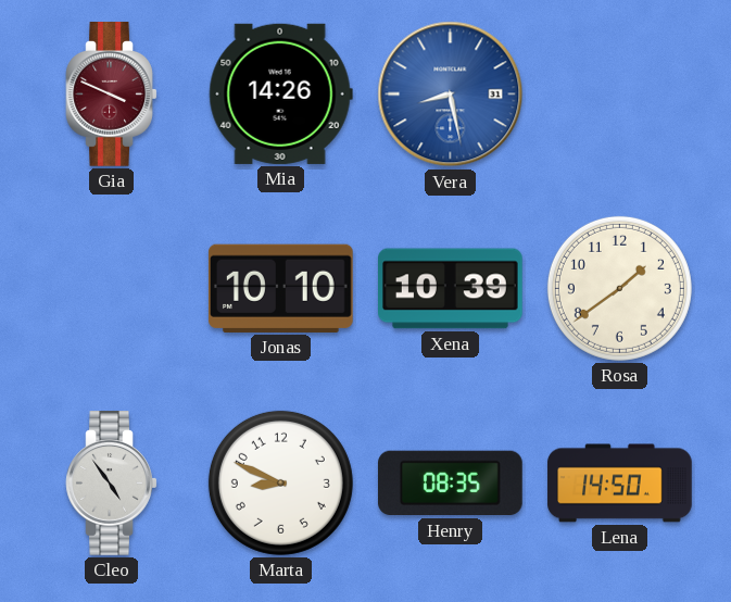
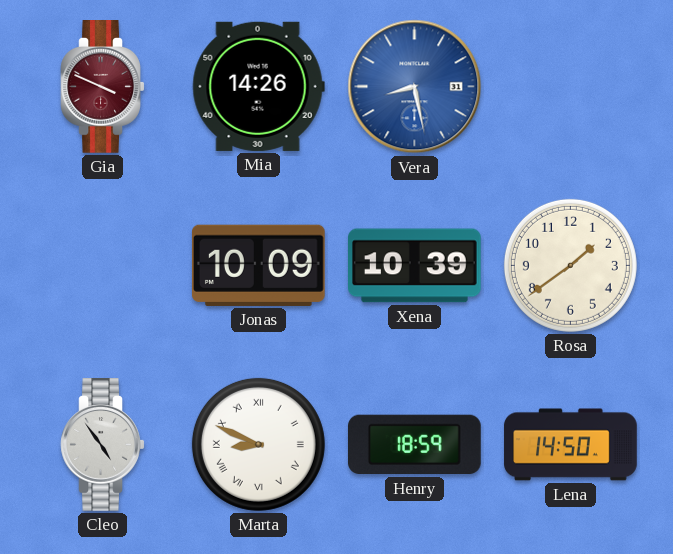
Jonas: 10:10 -> 10:09
Marta numerals: Arabic -> Roman
Henry: 08:35 -> 18:59
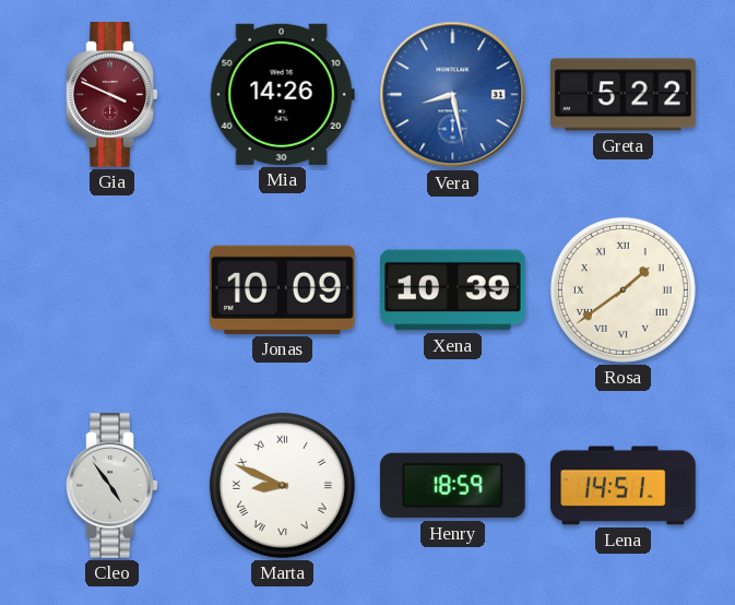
Greta: none -> 5:22
Rosa numerals: Arabic -> Roman
Lena: 14:50 -> 14:51
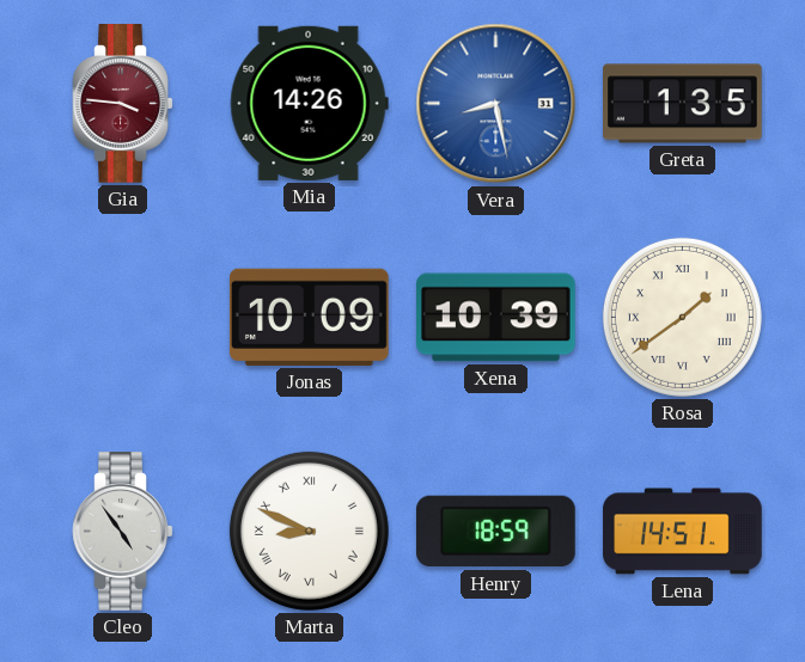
Gia: 3:49 -> 3:46
Greta: 5:22 -> 1:35
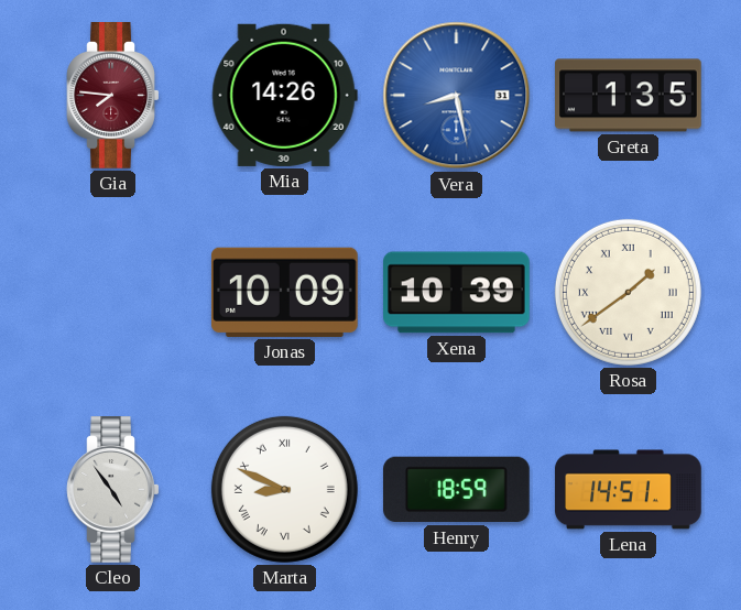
Gia: 3:46 -> 7:46
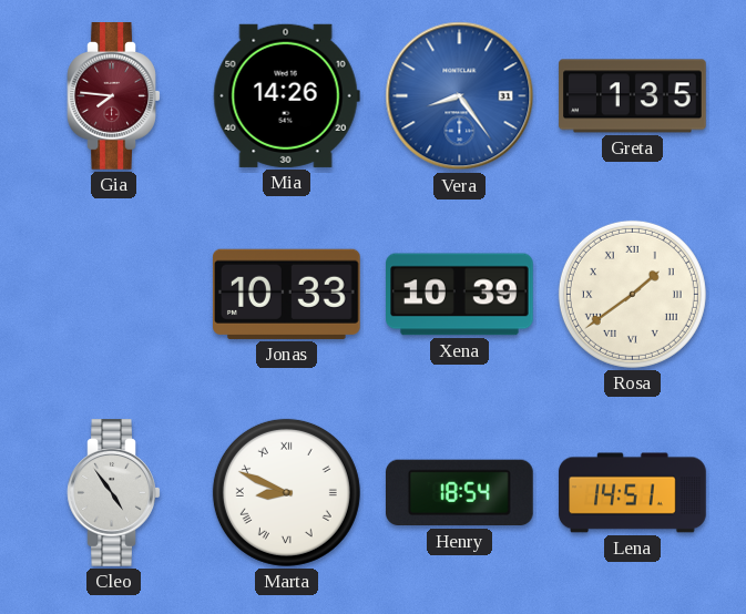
Vera: 8:28 -> 8:24
Jonas: 10:09 -> 10:33
Henry: 18:59 -> 18:54
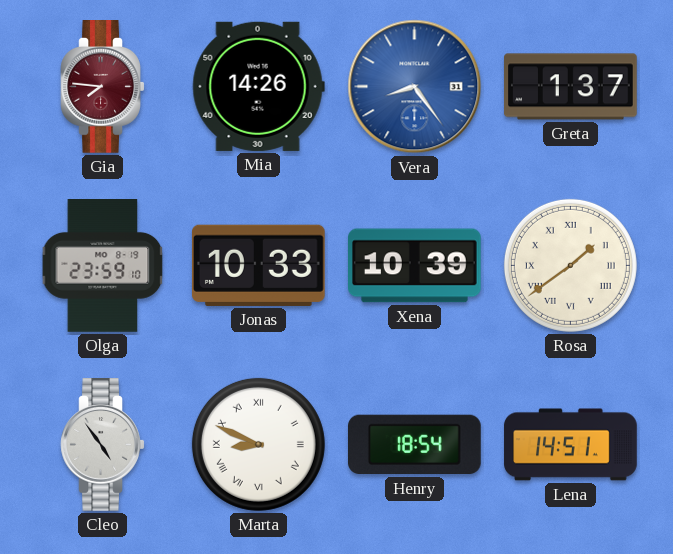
Greta: 1:35 -> 1:37
Olga: none -> 23:59
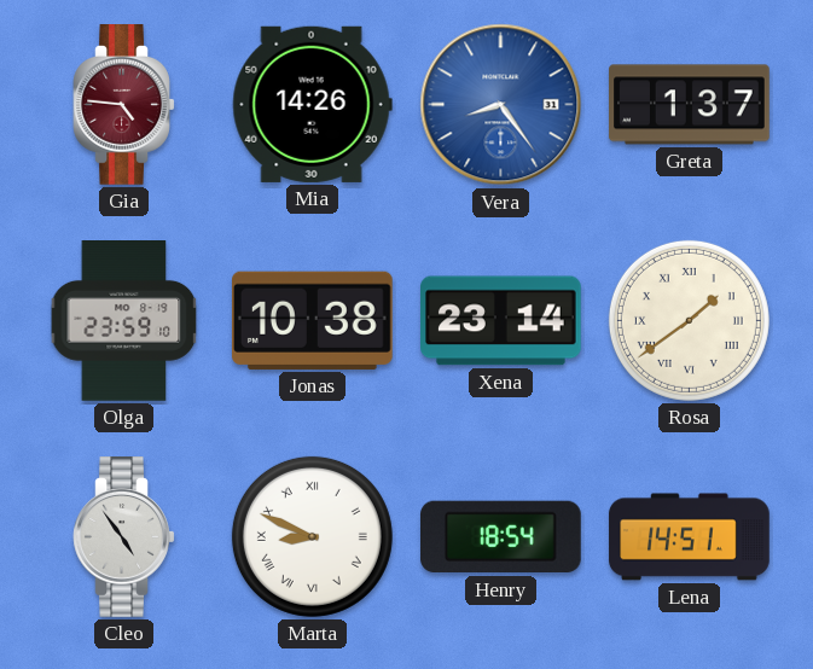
Gia: 7:46 -> 4:46
Jonas: 10:33 -> 10:38
Xena: 10:39 -> 23:14
